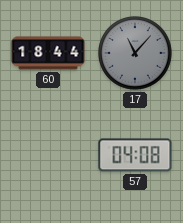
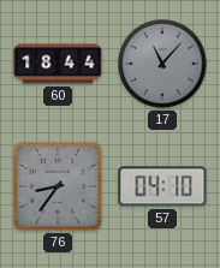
76: none -> 8:36
57: 04:08 -> 04:10
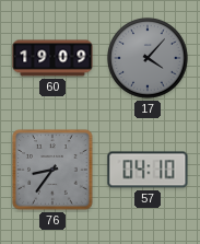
60: 18:44 -> 19:09
17: 11:07 -> 4:07
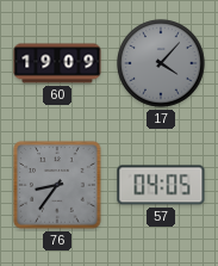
57: 04:10 -> 04:05
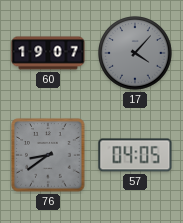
60: 19:09 -> 19:07
76: 8:36 -> 8:39
